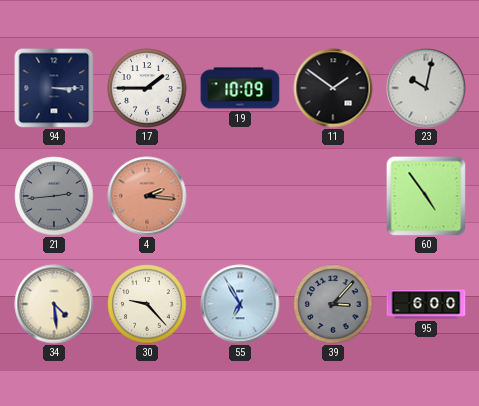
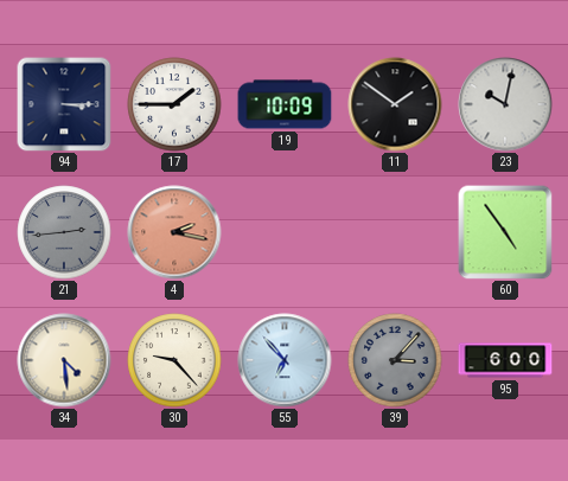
4: 2:16 -> 2:17
55: 6:55 -> 6:53
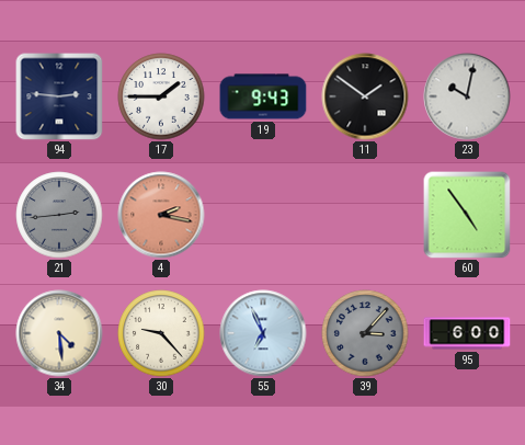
94: 3:15 -> 2:46
19: 10:09 -> 9:43
55: 6:53 -> 6:56
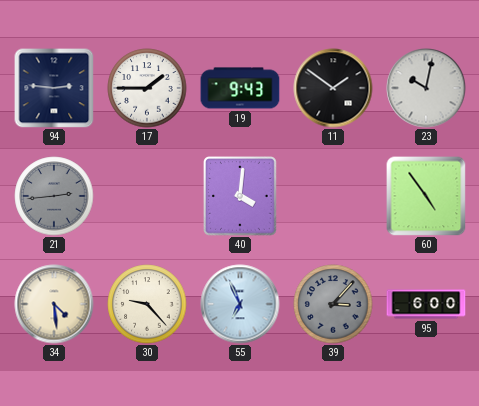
4: 2:17 -> none
40: none -> 4:01
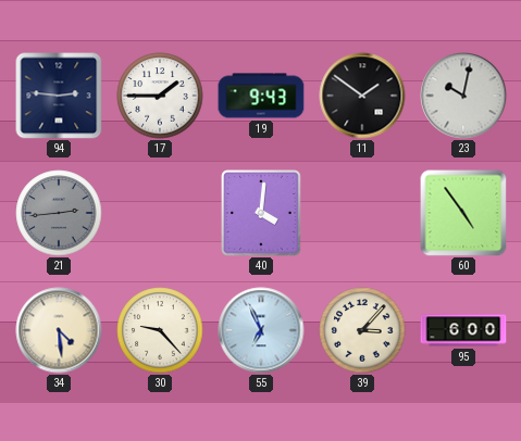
39 dial: grey -> cream
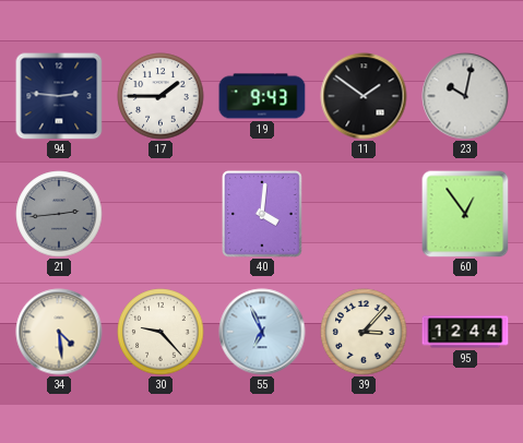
60: 4:54 -> 12:54
95: 6:00 -> 12:44
